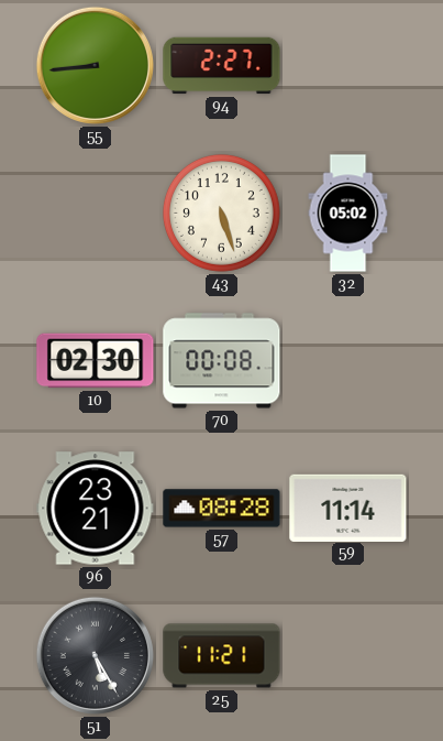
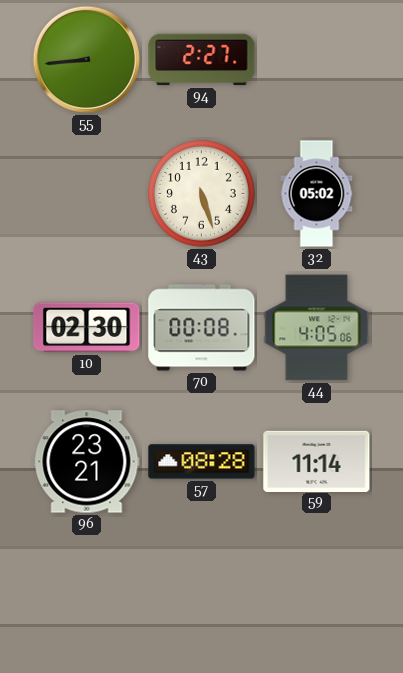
44: none -> 4:05
51: 5:25 -> none
25: 11:21 -> none
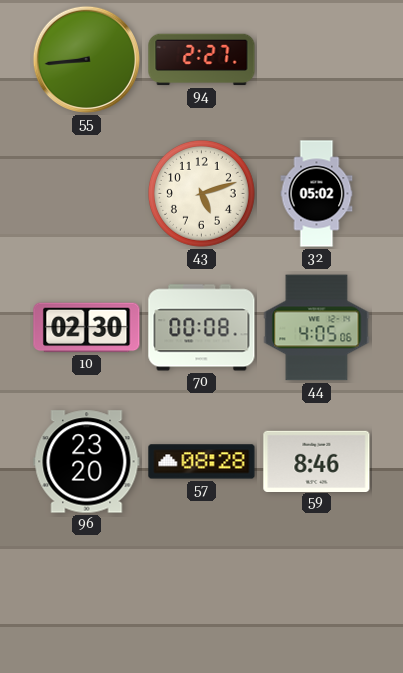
43: 5:27 -> 5:12
96: 23:21 -> 23:20
59: 11:14 -> 8:46
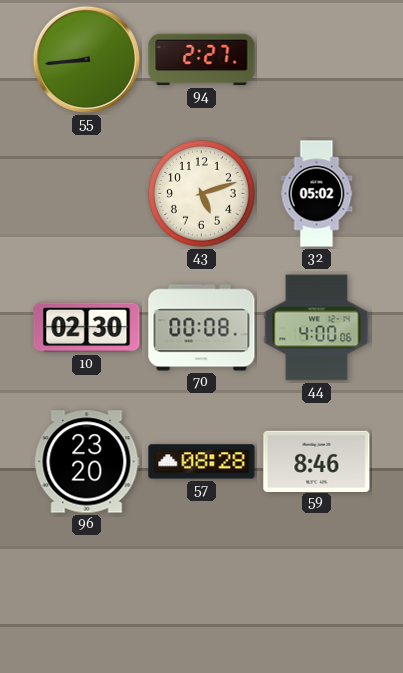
44: 4:05 -> 4:00
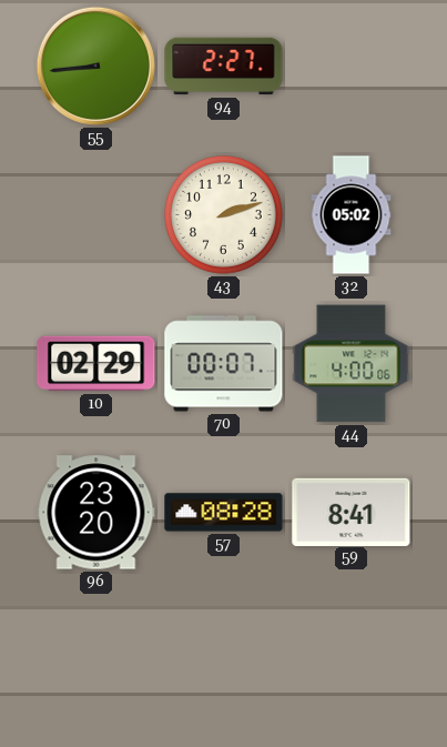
43: 5:12 -> 2:12
10: 02:30 -> 02:29
70: 00:08 -> 00:07
59: 8:46 -> 8:41
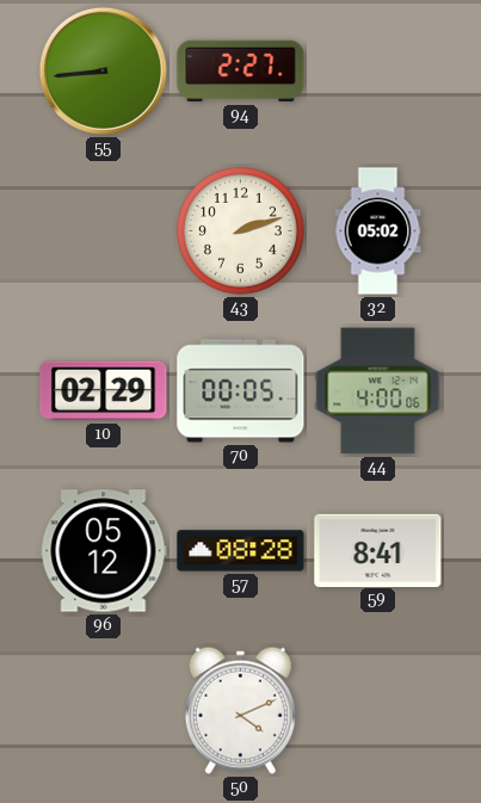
70: 00:07 -> 00:05
96: 23:20 -> 05:12
50: none -> 4:11
